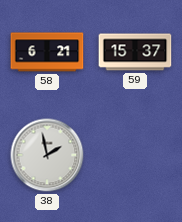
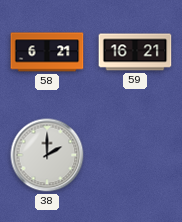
59: 15:37 -> 16:21
38: 1:58 -> 2:00
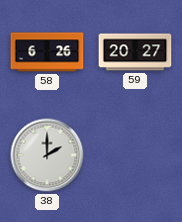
58: 6:21 -> 6:26
59: 16:21 -> 20:27
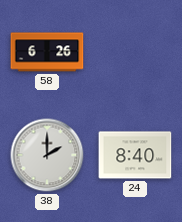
59: 20:27 -> none
24: none -> 8:40
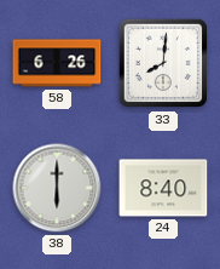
33: none -> 8:01
38: 2:00 -> 6:00
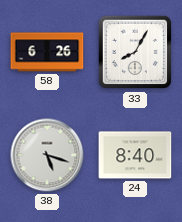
33: 8:01 -> 8:05
38: 6:00 -> 5:18
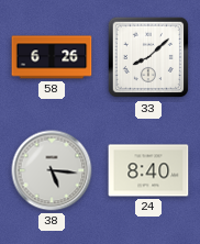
33: 8:05 -> 8:08
38: 5:18 -> 5:16
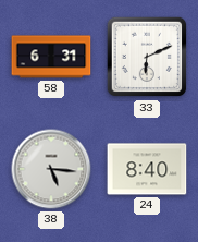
58: 6:26 -> 6:31
33: 8:08 -> 6:11
